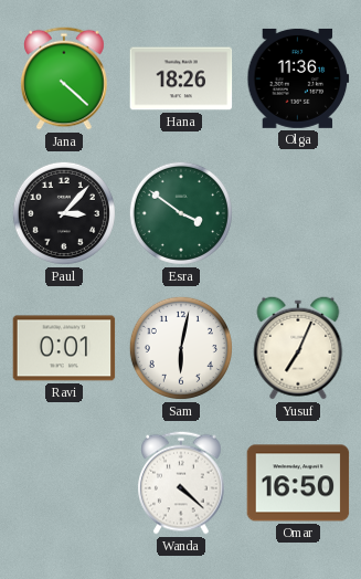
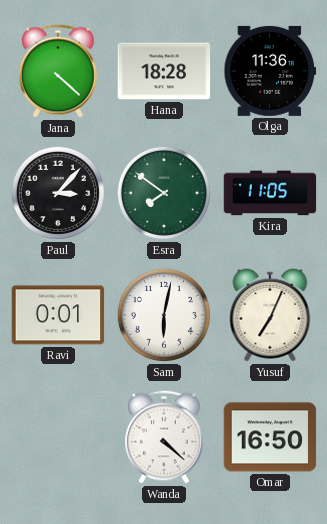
Hana: 18:26 -> 18:28
Esra: 3:51 -> 7:51
Kira: none -> 11:05
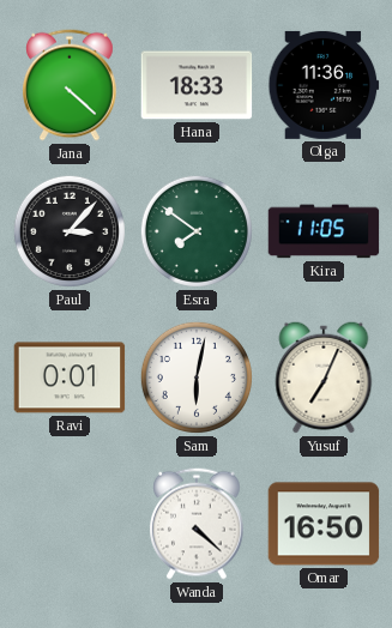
Hana: 18:28 -> 18:33
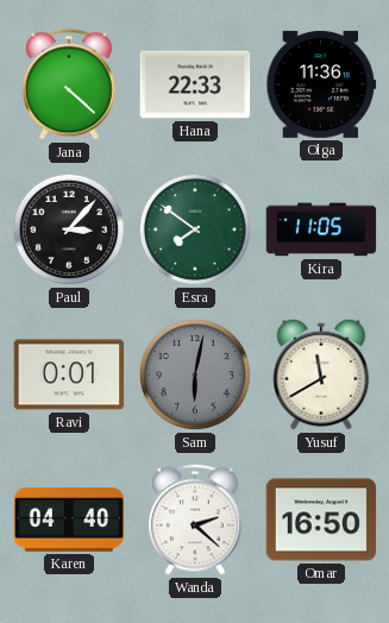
Hana: 18:33 -> 22:33
Sam dial: white -> grey
Yusuf: 7:04 -> 11:40
Karen: none -> 04:40
Wanda: 4:22 -> 2:22
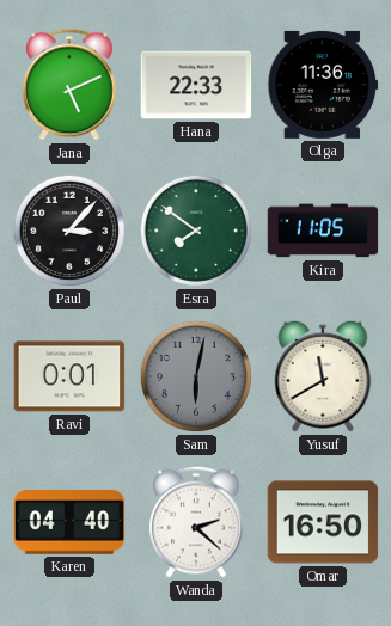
Jana: 4:22 -> 5:11
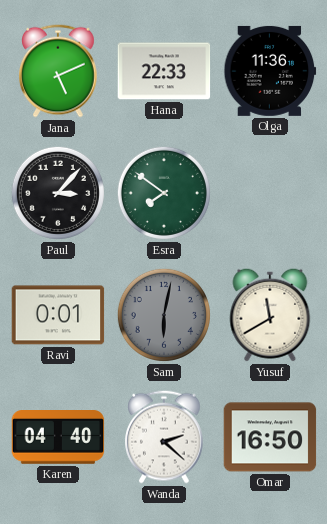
Kira: 11:05 -> none
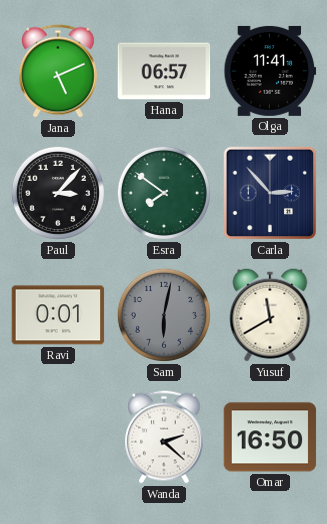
Hana: 22:33 -> 06:57
Olga: 11:36 -> 11:41
Carla: none -> 2:53
Karen: 04:40 -> none
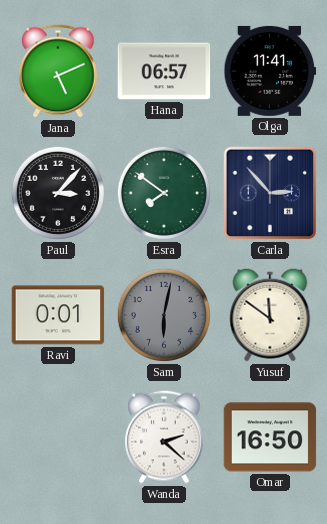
Yusuf: 11:40 -> 11:51
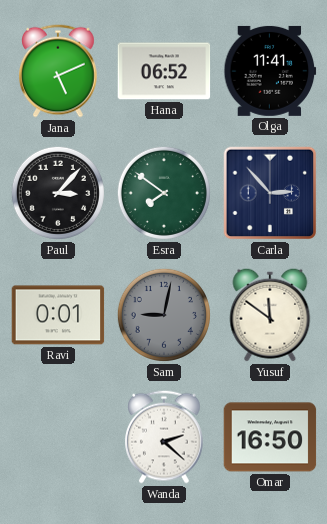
Hana: 06:57 -> 06:52
Sam: 6:02 -> 9:02
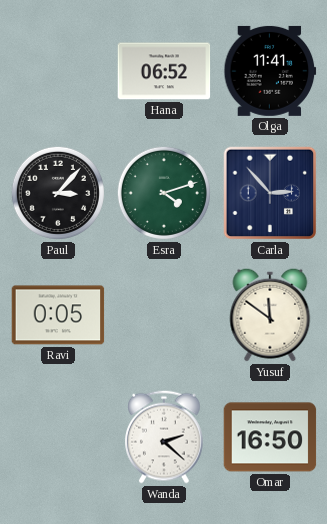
Jana: 5:11 -> none
Esra: 7:51 -> 4:12
Ravi: 0:01 -> 0:05
Sam: 9:02 -> none
